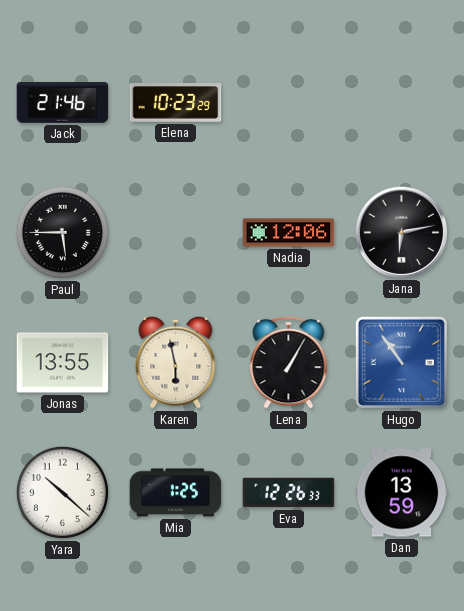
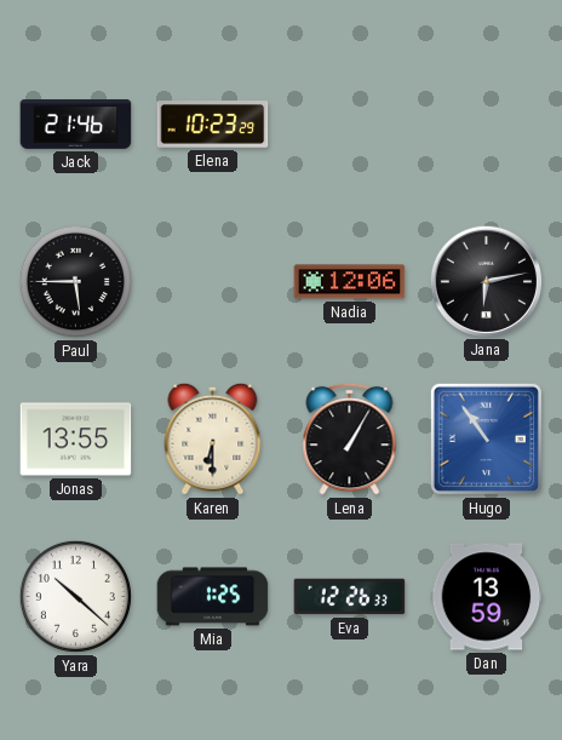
Karen: 5:58 -> 6:30
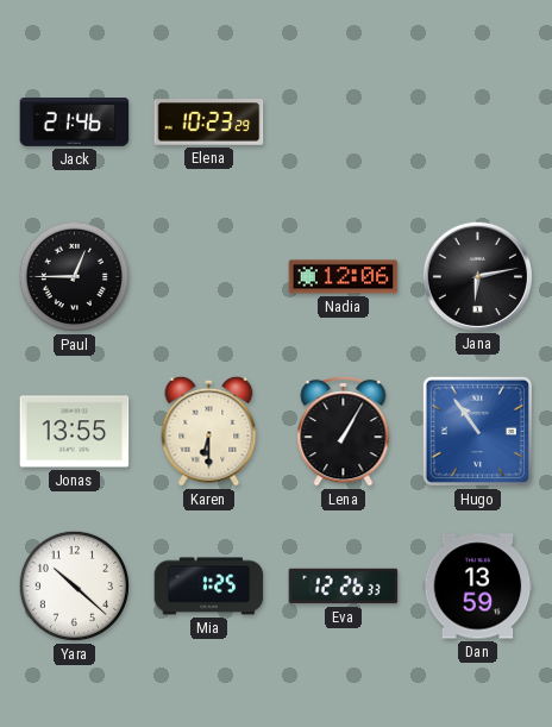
Paul: 5:45 -> 12:45
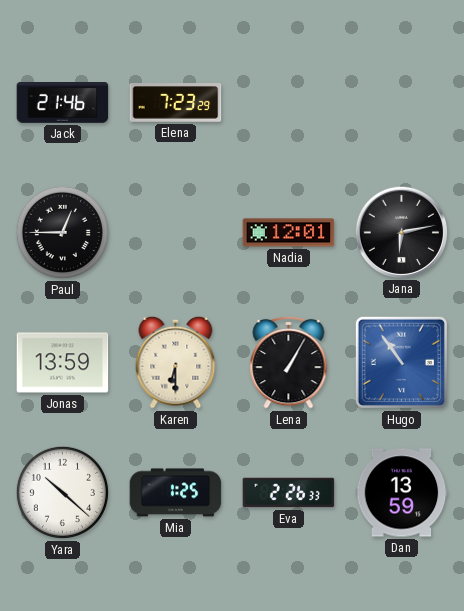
Elena: 10:23 -> 7:23
Nadia: 12:06 -> 12:01
Jonas: 13:55 -> 13:59
Eva: 12:26 -> 2:26
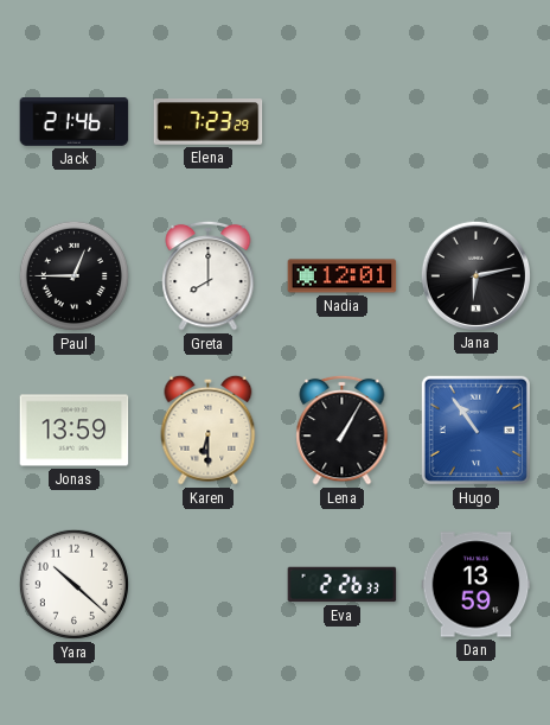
Greta: none -> 8:00
Mia: 1:25 -> none
